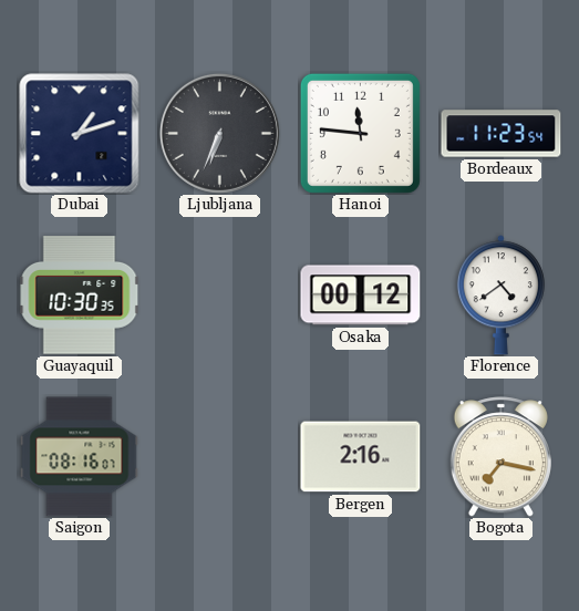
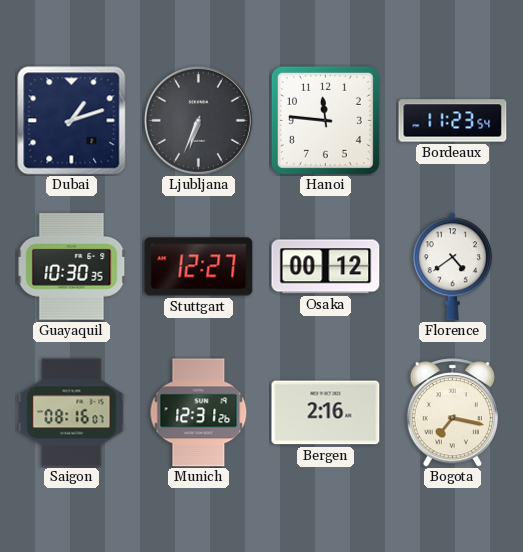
Stuttgart: none -> 12:27
Munich: none -> 12:31
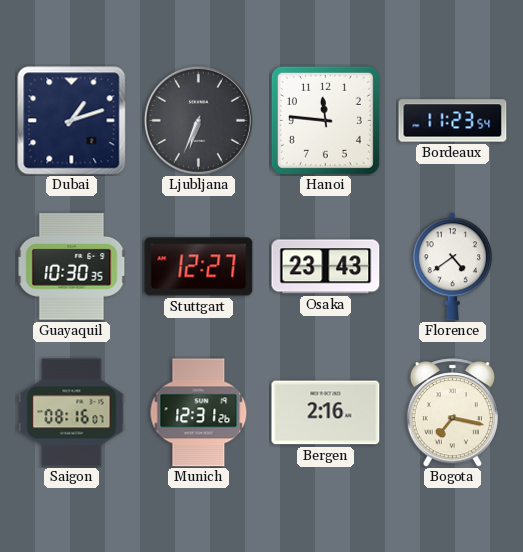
Osaka: 00:12 -> 23:43
